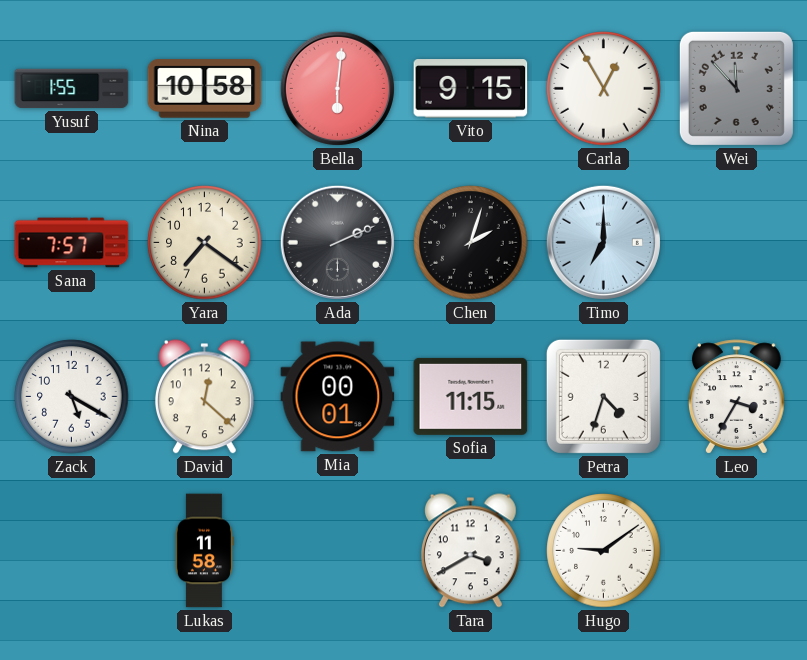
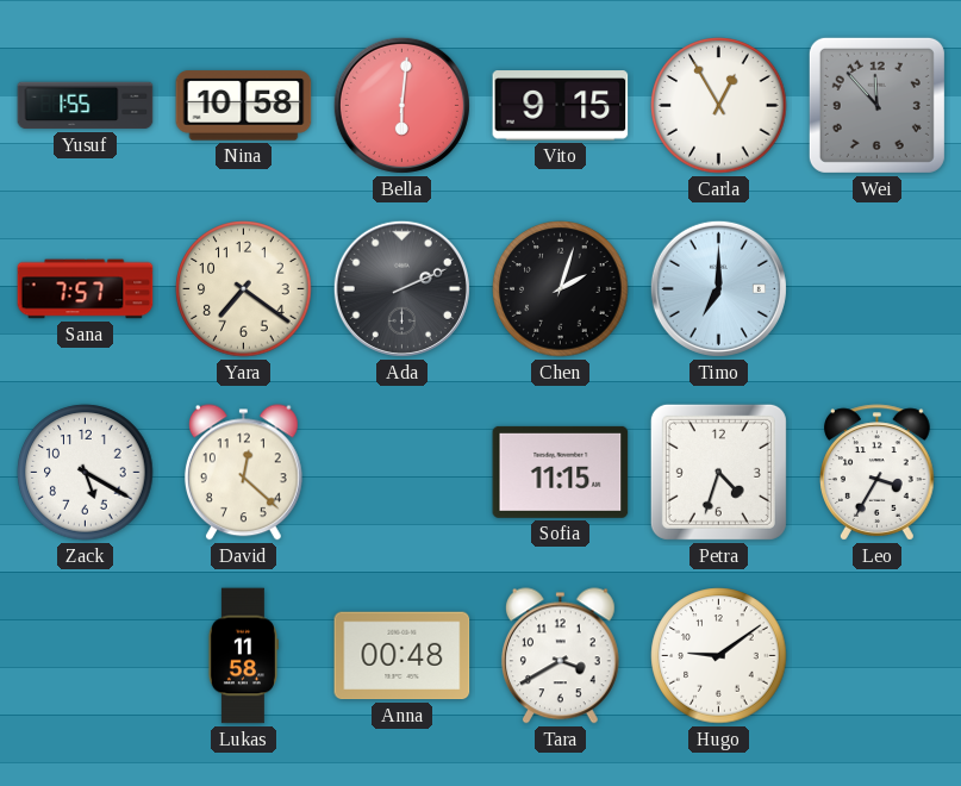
Mia: 00:01 -> none
Anna: none -> 00:48
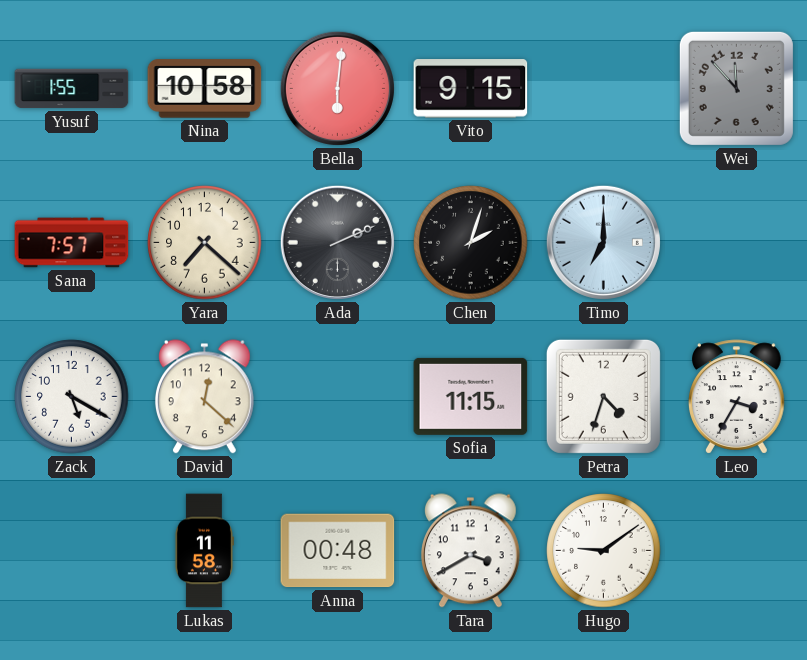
Carla: 12:55 -> none
Yara: 7:21 -> 7:22
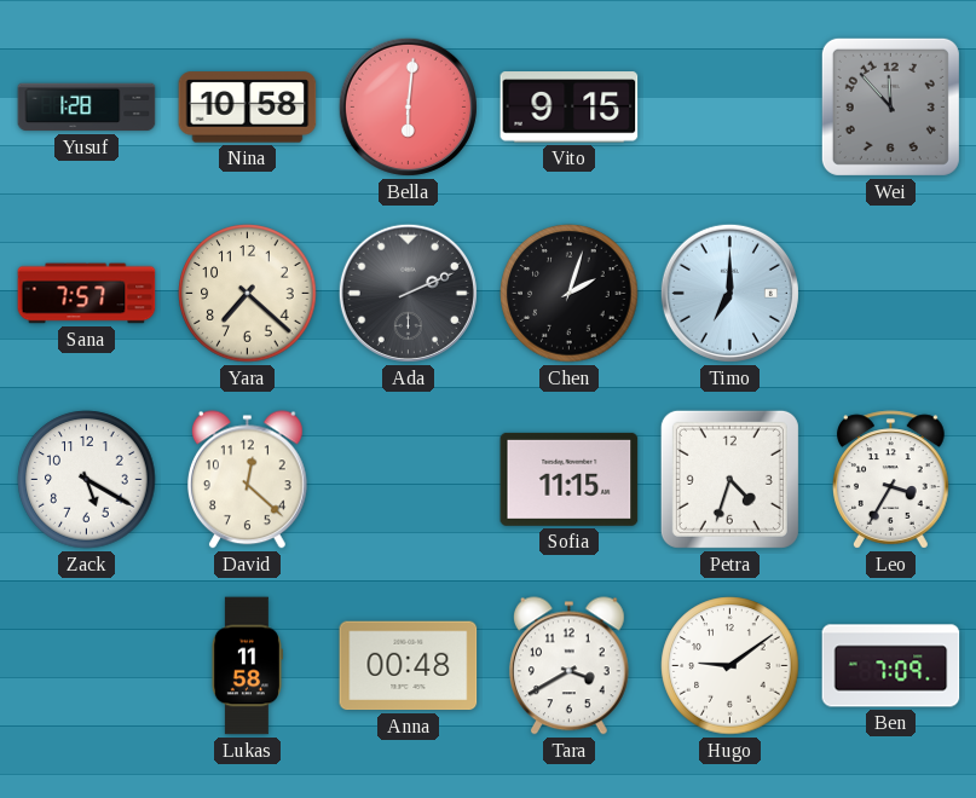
Yusuf: 1:55 -> 1:28
Ben: none -> 7:09
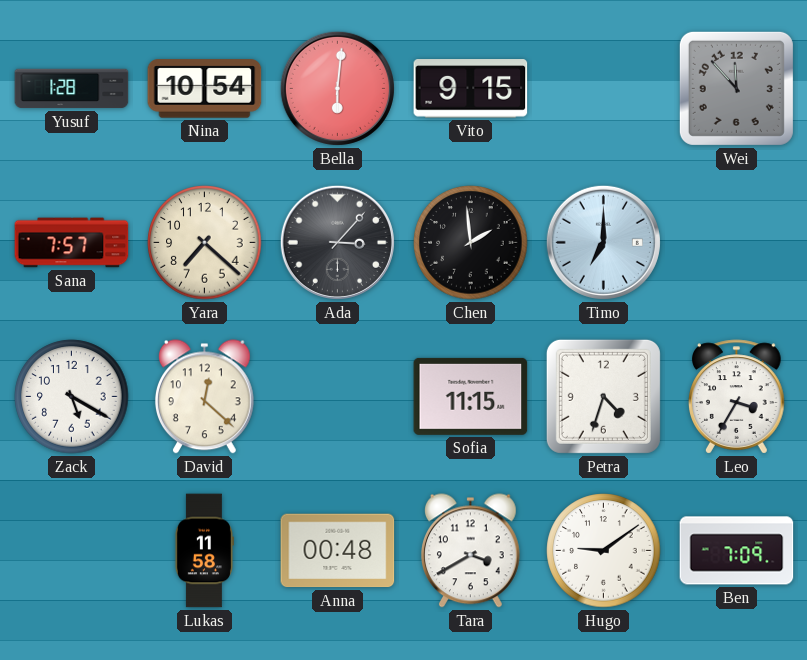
Nina: 10:58 -> 10:54
Ada: 2:11 -> 3:07
Chen: 2:03 -> 1:59
